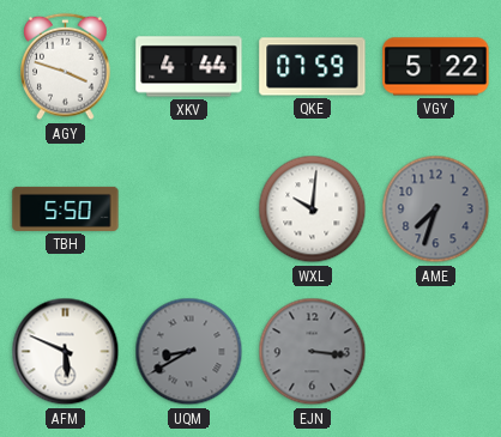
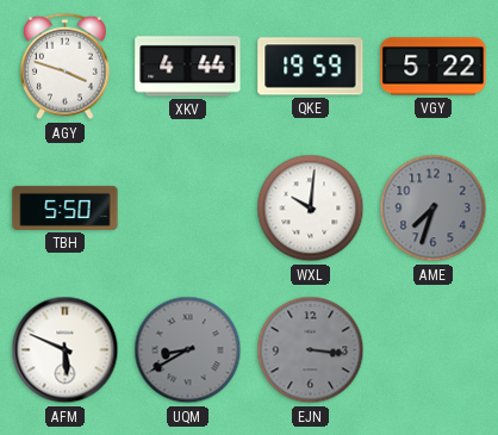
QKE: 07:59 -> 19:59
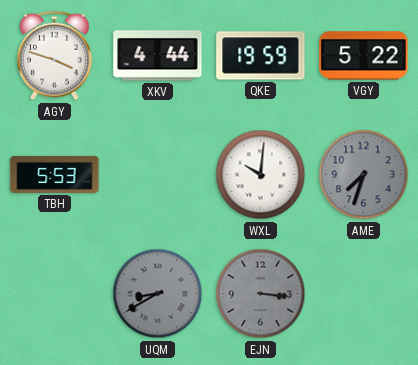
TBH: 5:50 -> 5:53
AFM: 5:49 -> none
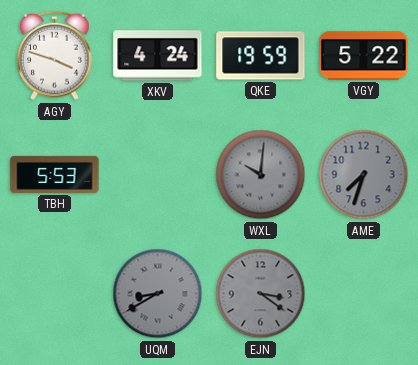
XKV: 4:44 -> 4:24
WXL dial: white -> grey
EJN: 3:16 -> 3:21
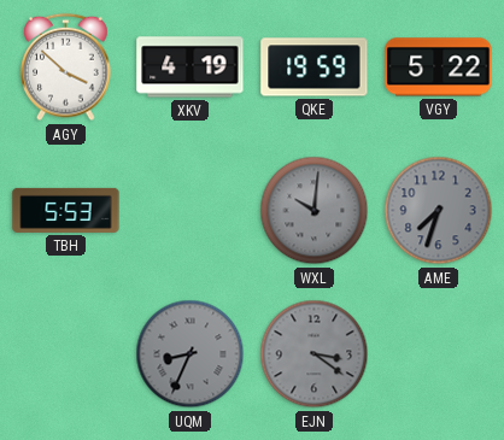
AGY: 3:48 -> 3:52
XKV: 4:24 -> 4:19
UQM: 8:40 -> 8:34
